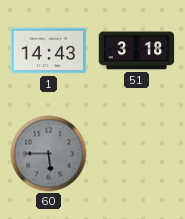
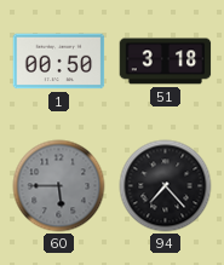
1: 14:43 -> 00:50
94: none -> 7:23
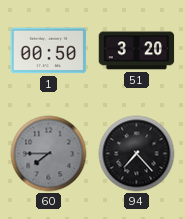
51: 3:18 -> 3:20
60: 5:45 -> 7:45
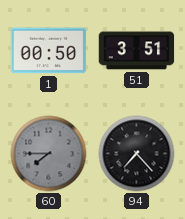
51: 3:20 -> 3:51
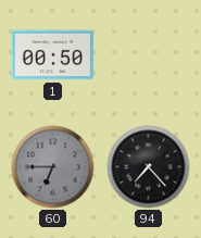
51: 3:51 -> none
60: 7:45 -> 6:45
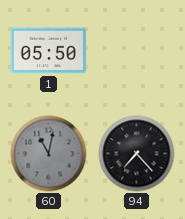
1: 00:50 -> 05:50
60: 6:45 -> 11:02
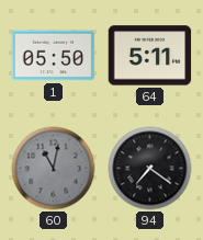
64: none -> 5:11
94: 7:23 -> 7:21
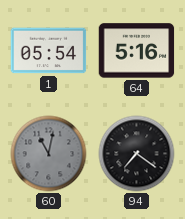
1: 05:50 -> 05:54
64: 5:11 -> 5:16
